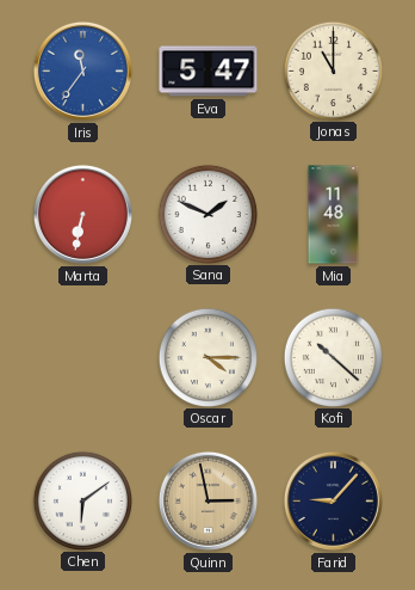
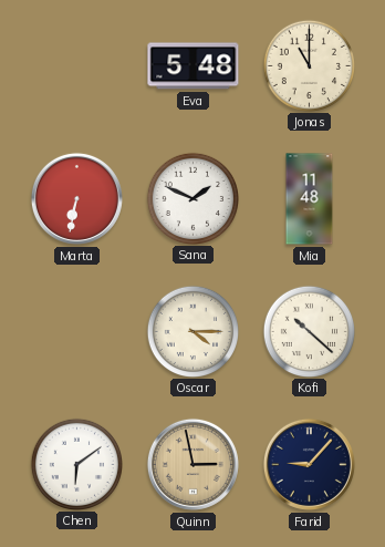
Iris: 11:36 -> none
Eva: 5:47 -> 5:48
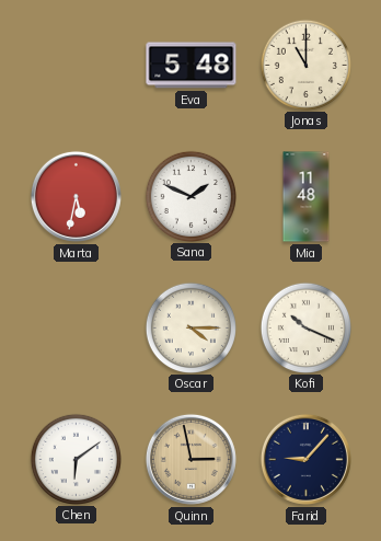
Marta: 6:32 -> 5:32
Kofi: 10:22 -> 10:19
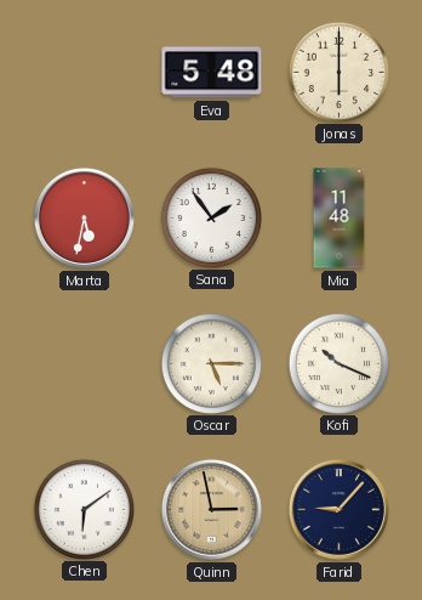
Jonas: 11:00 -> 6:00
Sana: 1:49 -> 1:54
Oscar: 4:15 -> 5:15
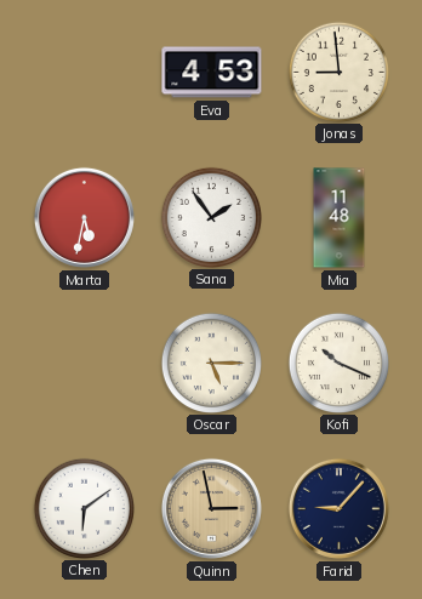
Eva: 5:48 -> 4:53
Jonas: 6:00 -> 8:59
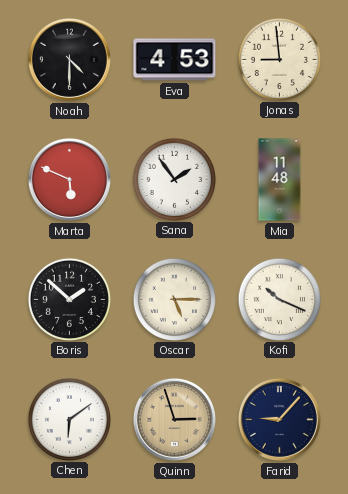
Noah: none -> 4:30
Marta: 5:32 -> 5:49
Boris: none -> 1:52
Quinn: 2:58 -> 2:57
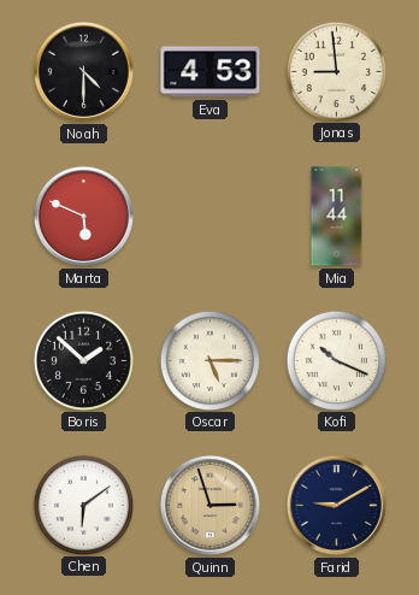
Sana: 1:54 -> none
Mia: 11:48 -> 11:44
Farid: 9:07 -> 9:10
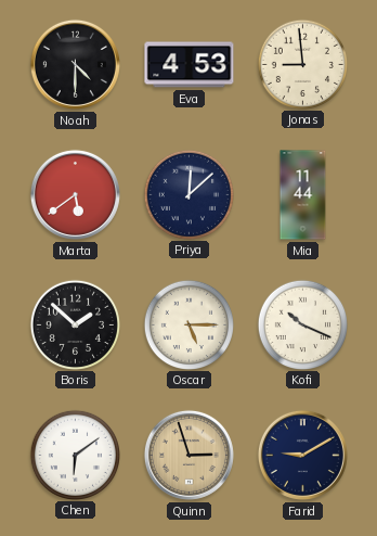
Marta: 5:49 -> 5:39
Priya: none -> 12:08
